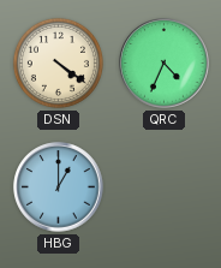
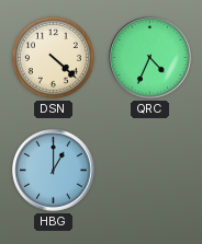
DSN: 4:21 -> 4:22
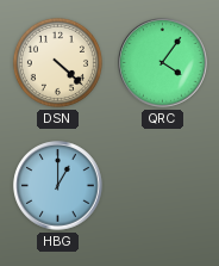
QRC: 4:34 -> 4:06
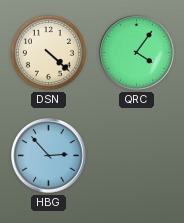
HBG: 1:00 -> 2:53
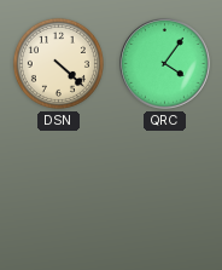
HBG: 2:53 -> none
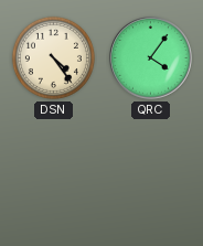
DSN: 4:22 -> 4:24
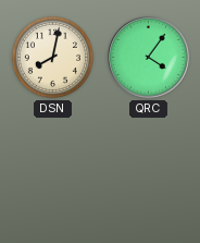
DSN: 4:24 -> 8:02
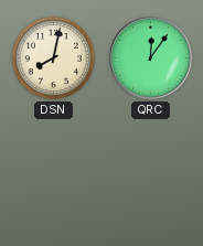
QRC: 4:06 -> 12:06
